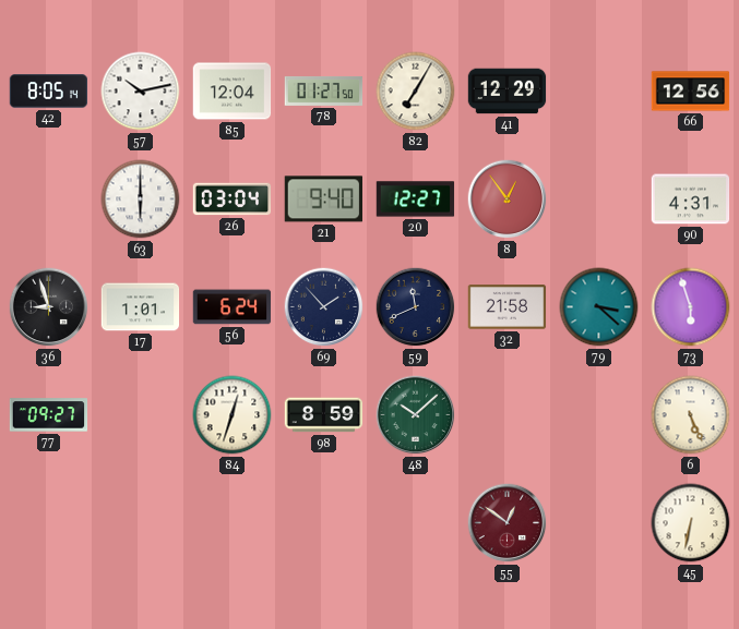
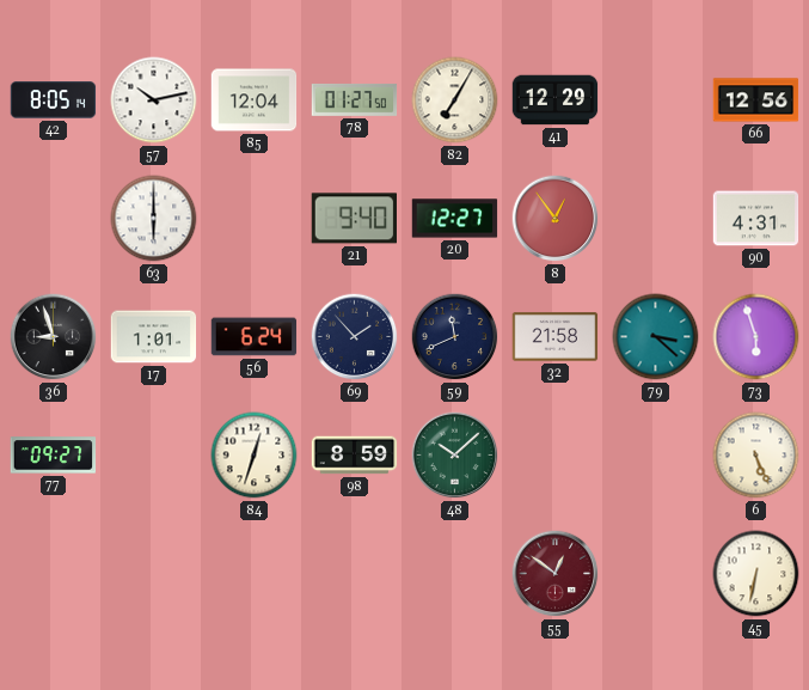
26: 03:04 -> none
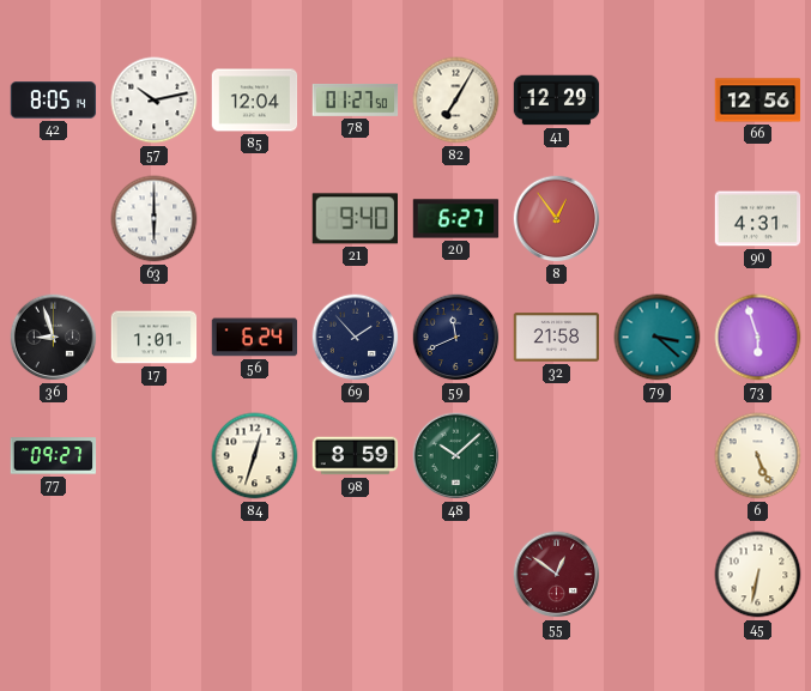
20: 12:27 -> 6:27
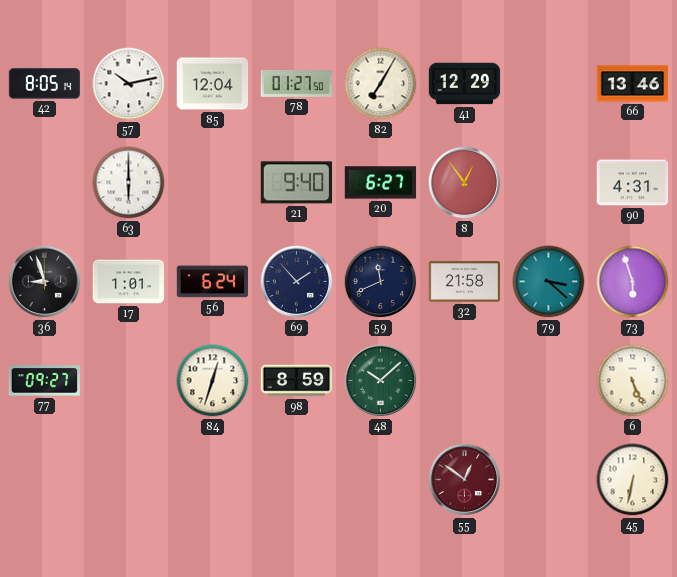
66: 12:56 -> 13:46
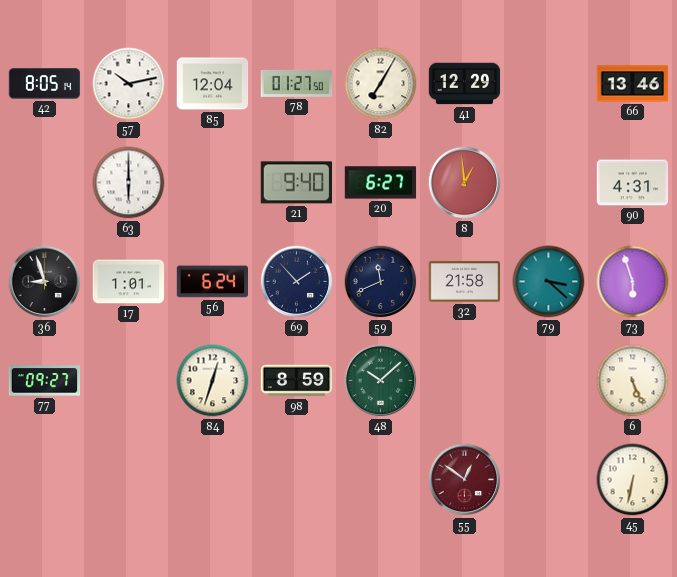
8: 12:54 -> 12:59
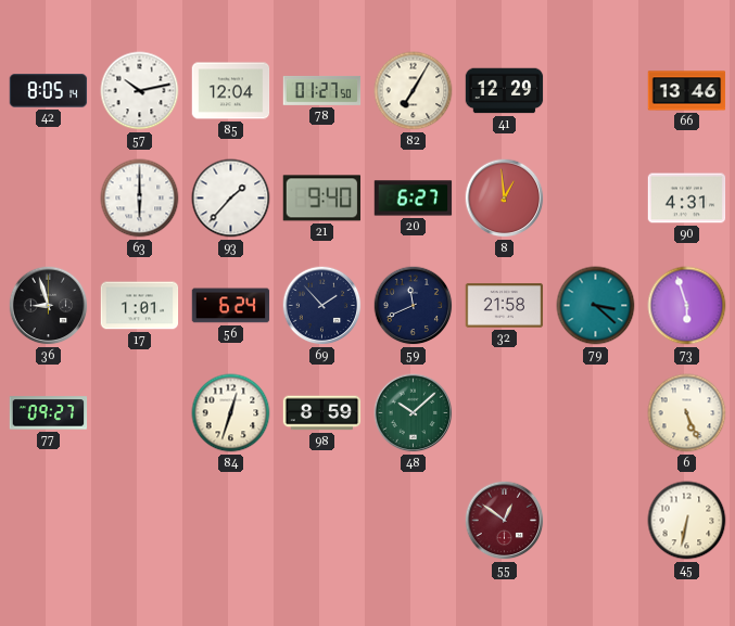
93: none -> 1:37
